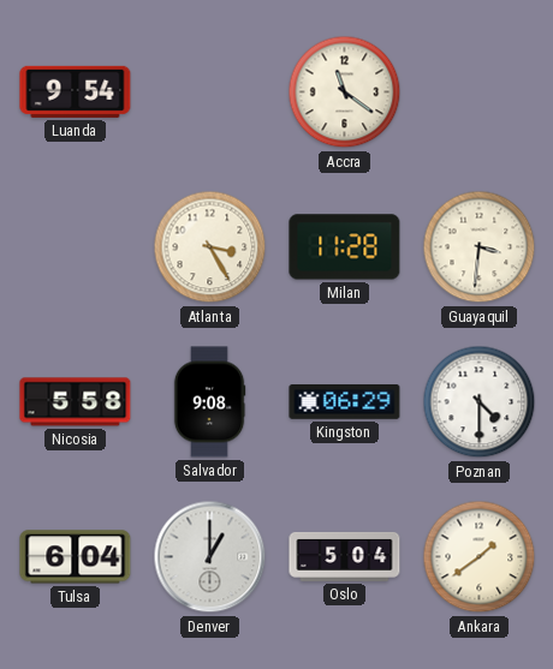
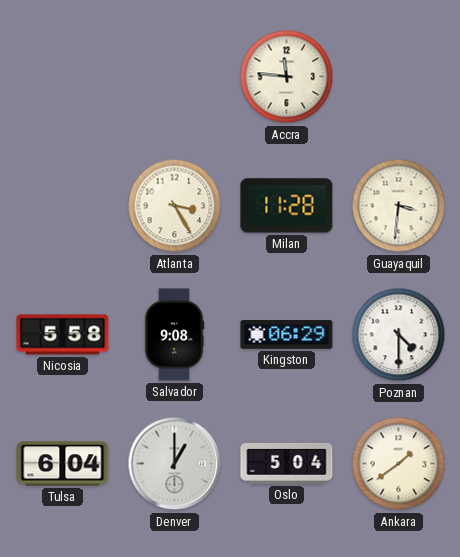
Luanda: 9:54 -> none
Accra: 11:21 -> 11:46
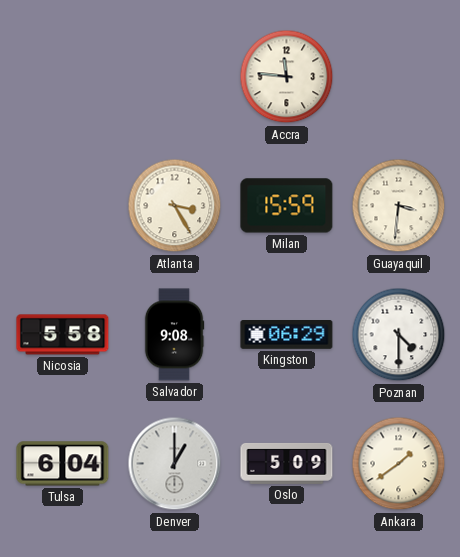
Milan: 11:28 -> 15:59
Oslo: 5:04 -> 5:09
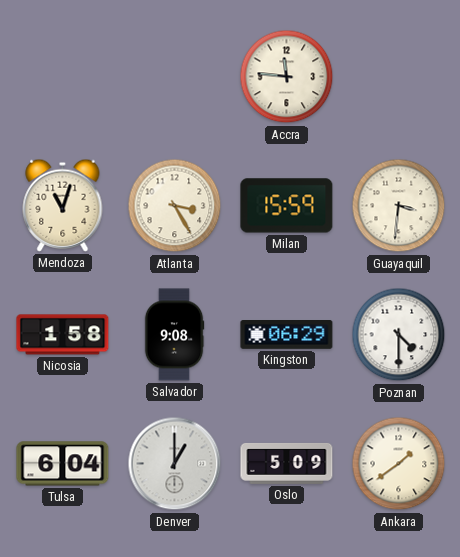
Mendoza: none -> 11:03
Nicosia: 5:58 -> 1:58
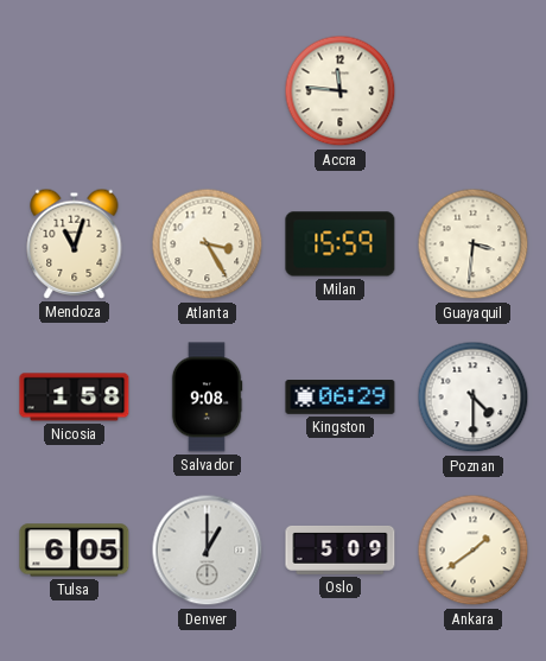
Tulsa: 6:04 -> 6:05
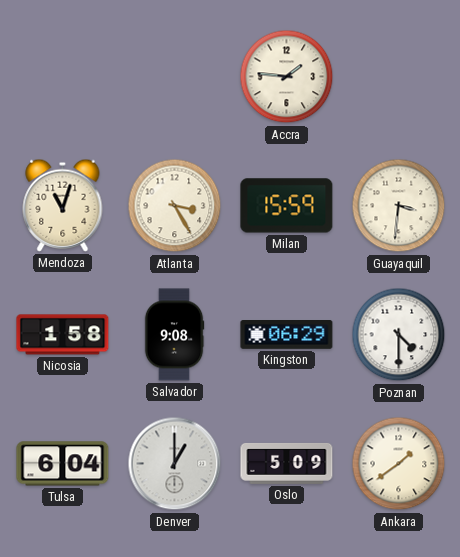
Accra: 11:46 -> 1:46
Tulsa: 6:05 -> 6:04
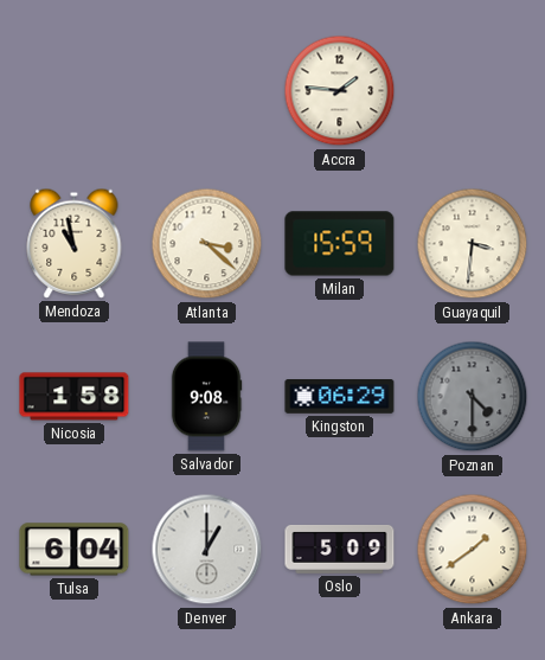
Mendoza: 11:03 -> 10:58
Atlanta: 3:25 -> 3:22
Poznan dial: white -> grey
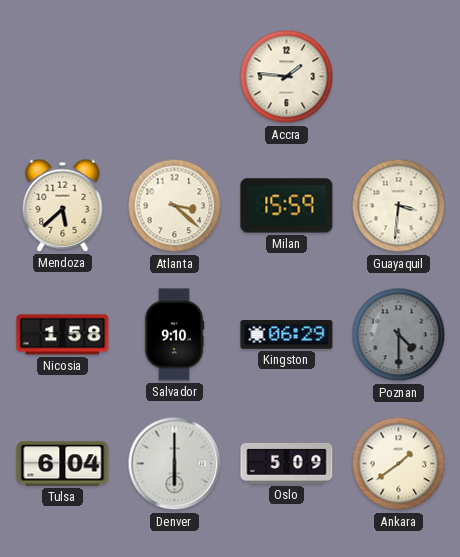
Mendoza: 10:58 -> 5:38
Salvador: 9:08 -> 9:10
Denver: 1:00 -> 6:00
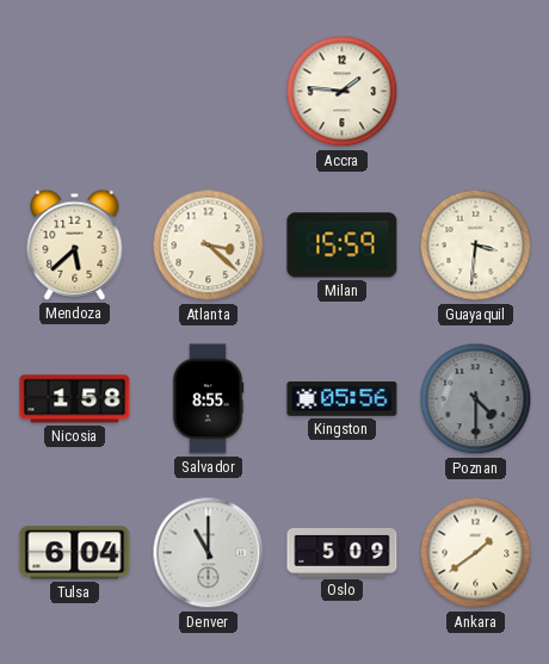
Salvador: 9:10 -> 8:55
Kingston: 06:29 -> 05:56
Denver: 6:00 -> 11:00
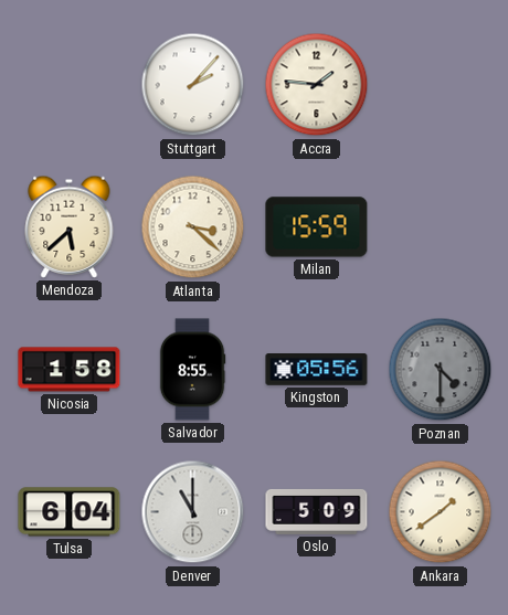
Stuttgart: none -> 2:07
Guayaquil: 3:31 -> none
